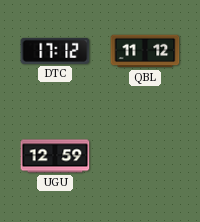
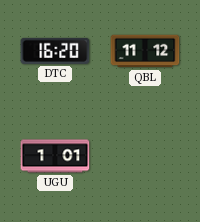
DTC: 17:12 -> 16:20
UGU: 12:59 -> 1:01
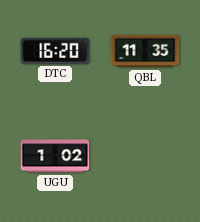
QBL: 11:12 -> 11:35
UGU: 1:01 -> 1:02
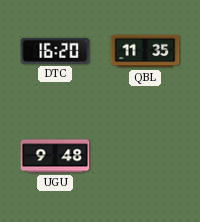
UGU: 1:02 -> 9:48
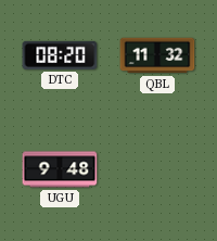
DTC: 16:20 -> 08:20
QBL: 11:35 -> 11:32
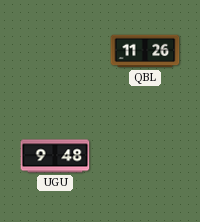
DTC: 08:20 -> none
QBL: 11:32 -> 11:26
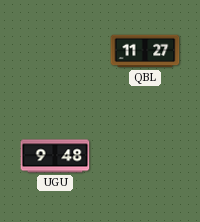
QBL: 11:26 -> 11:27
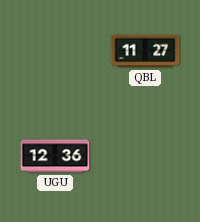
UGU: 9:48 -> 12:36
